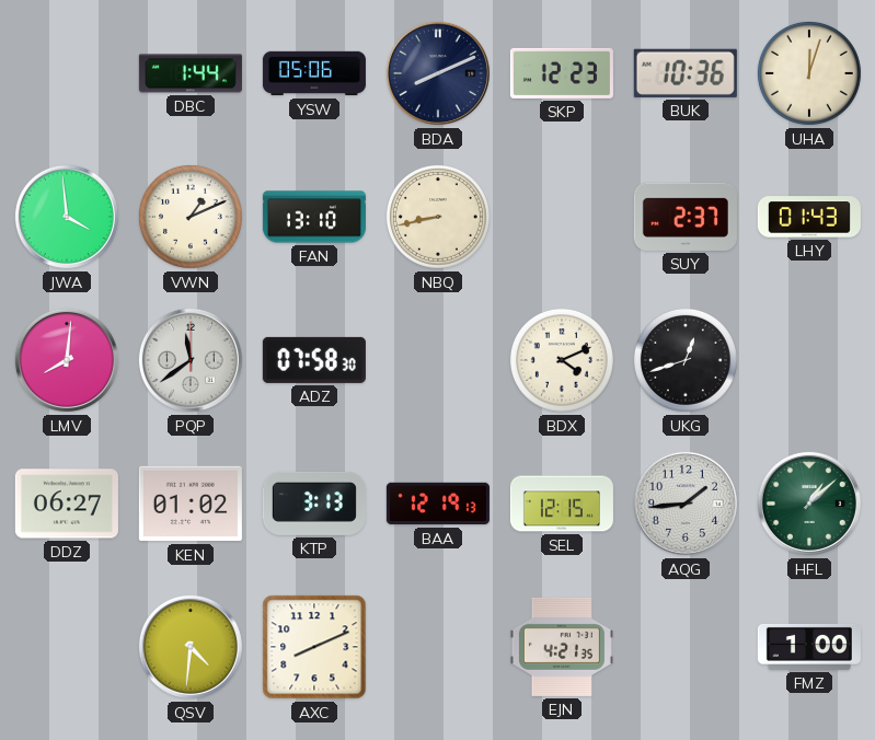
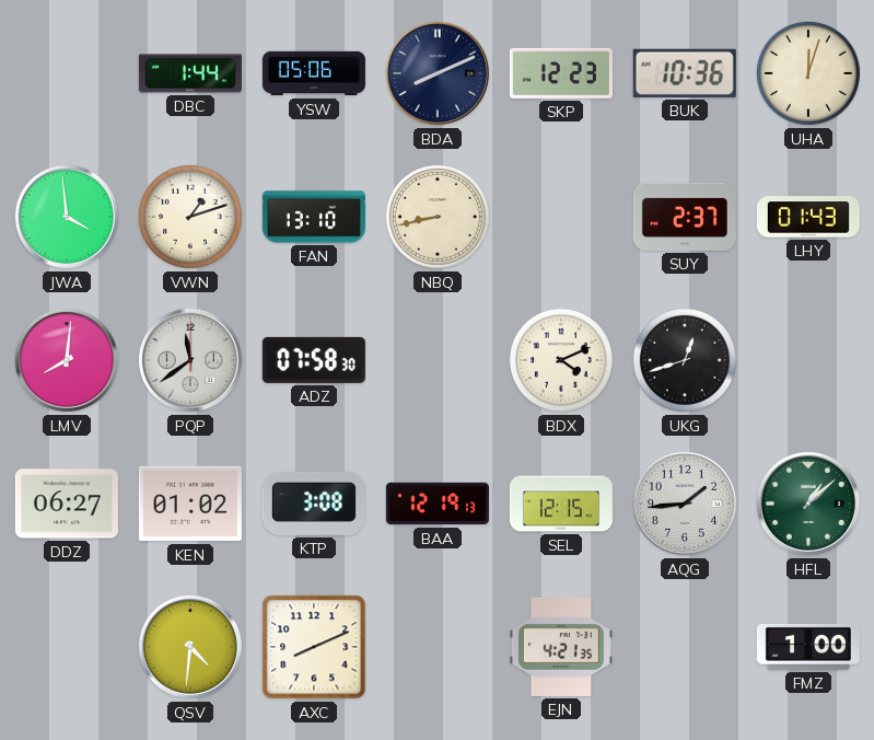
VWN: 1:11 -> 1:12
KTP: 3:13 -> 3:08
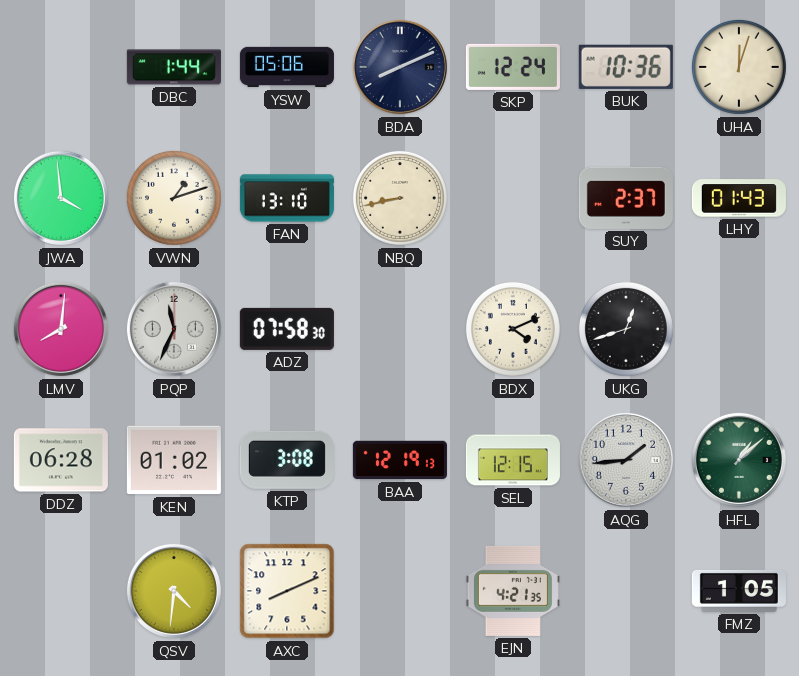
SKP: 12:23 -> 12:24
PQP: 11:39 -> 11:34
DDZ: 06:27 -> 06:28
FMZ: 1:00 -> 1:05
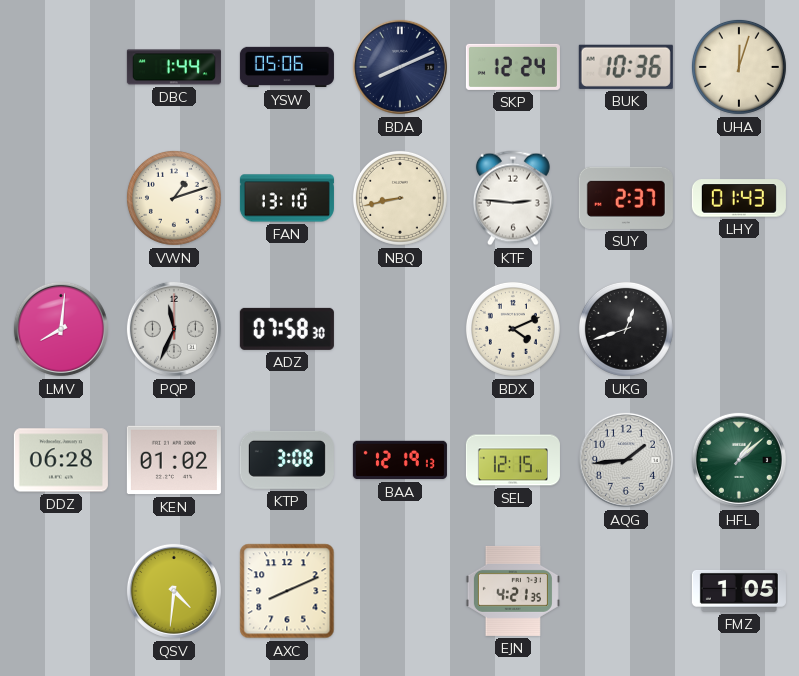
JWA: 3:59 -> none
KTF: none -> 2:46
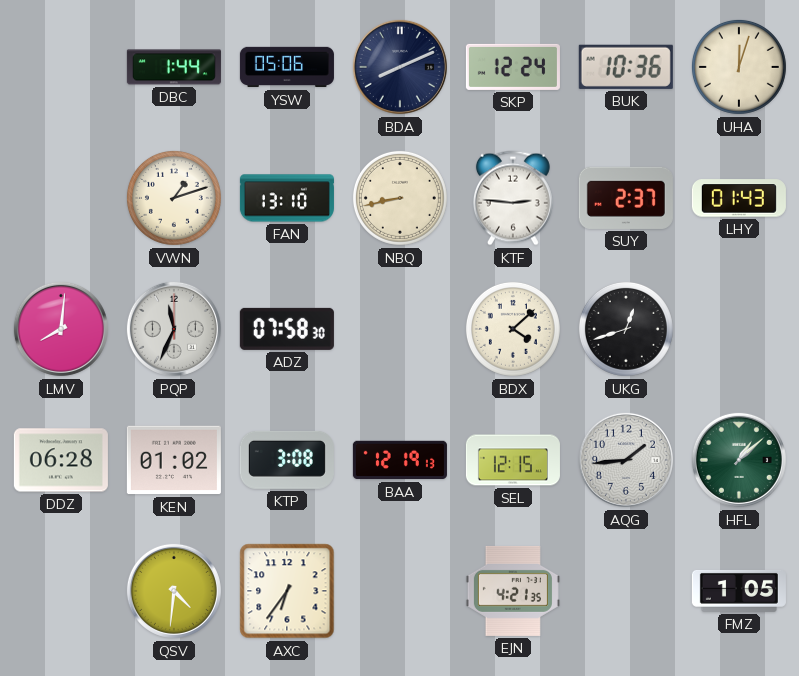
BDX: 4:11 -> 4:08
AXC: 8:11 -> 6:36
